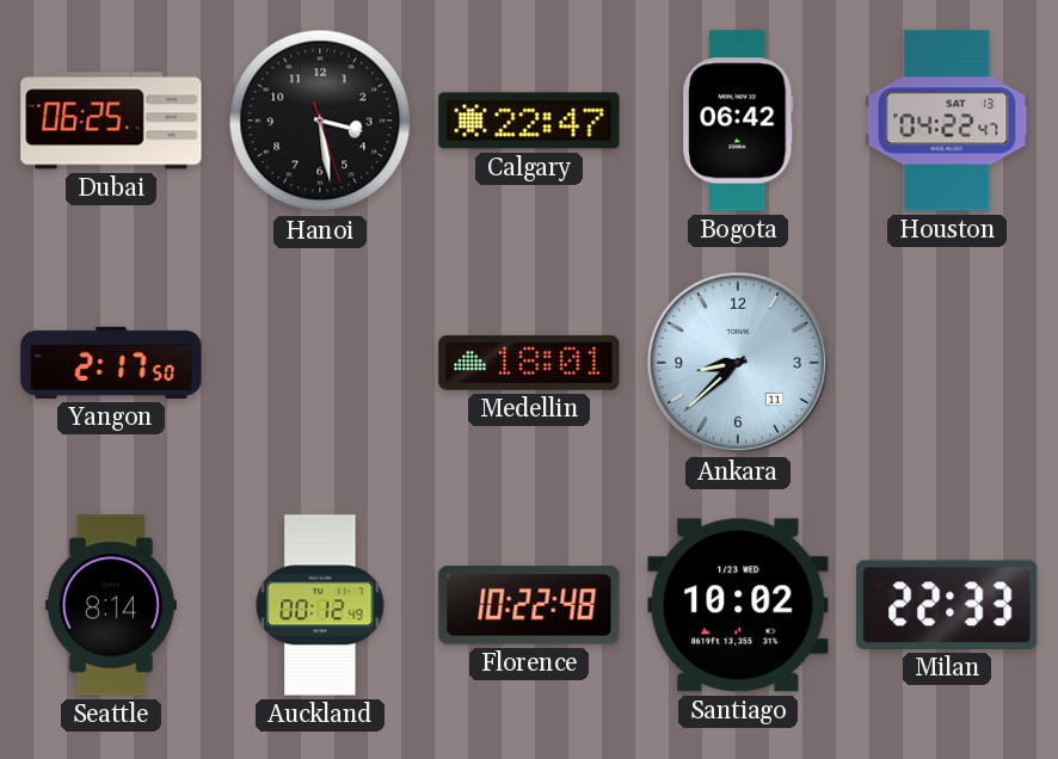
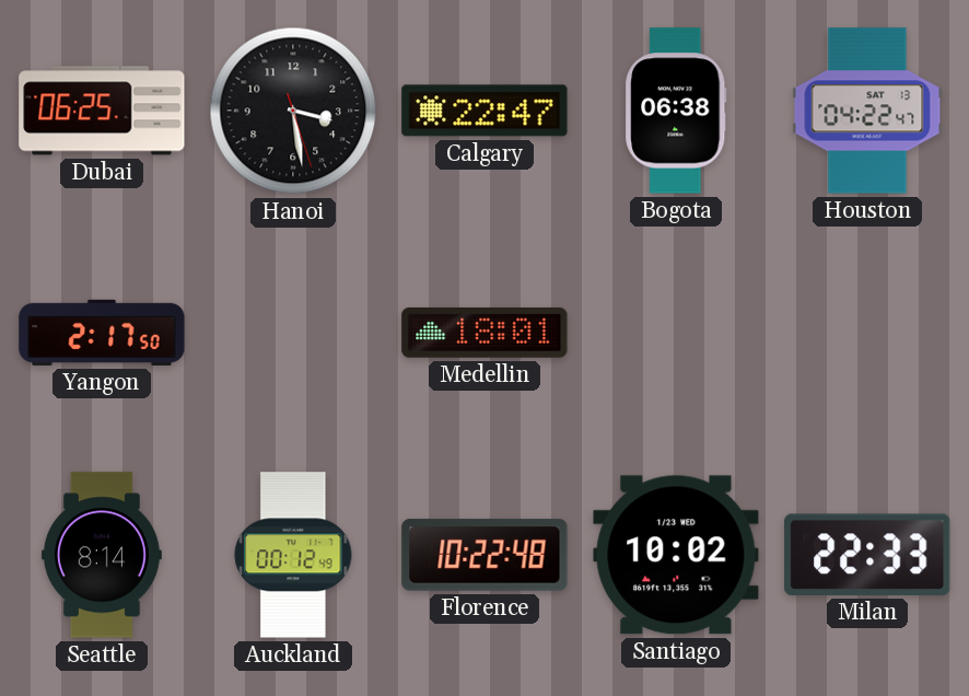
Bogota: 06:42 -> 06:38
Ankara: 8:38 -> none
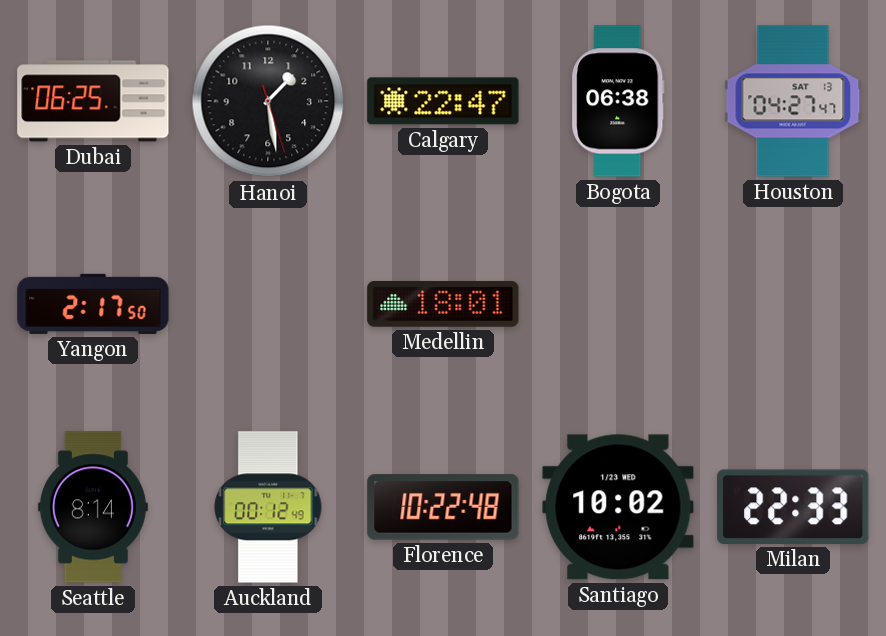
Hanoi: 3:28 -> 1:28
Houston: 04:22 -> 04:27
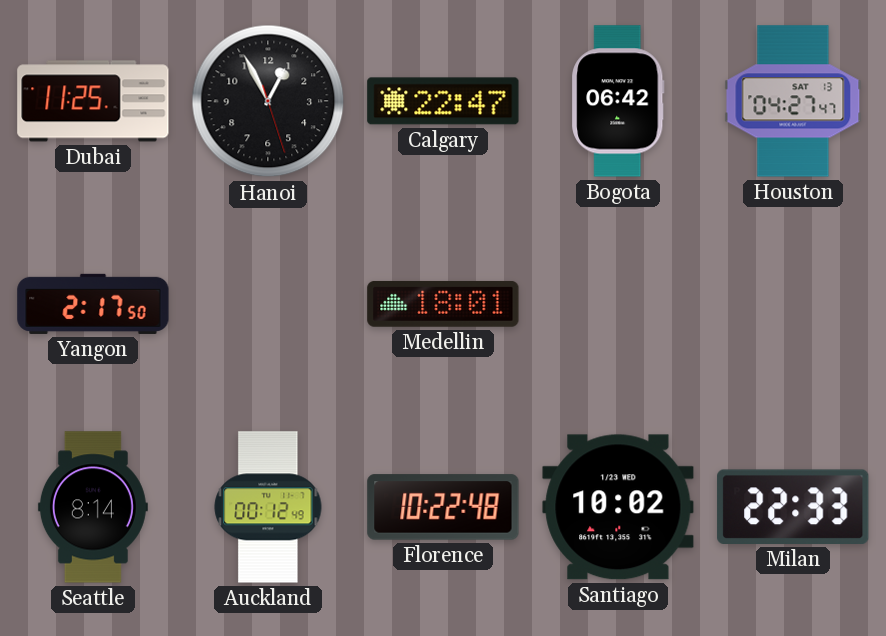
Dubai: 06:25 -> 11:25
Hanoi: 1:28 -> 12:55
Bogota: 06:38 -> 06:42
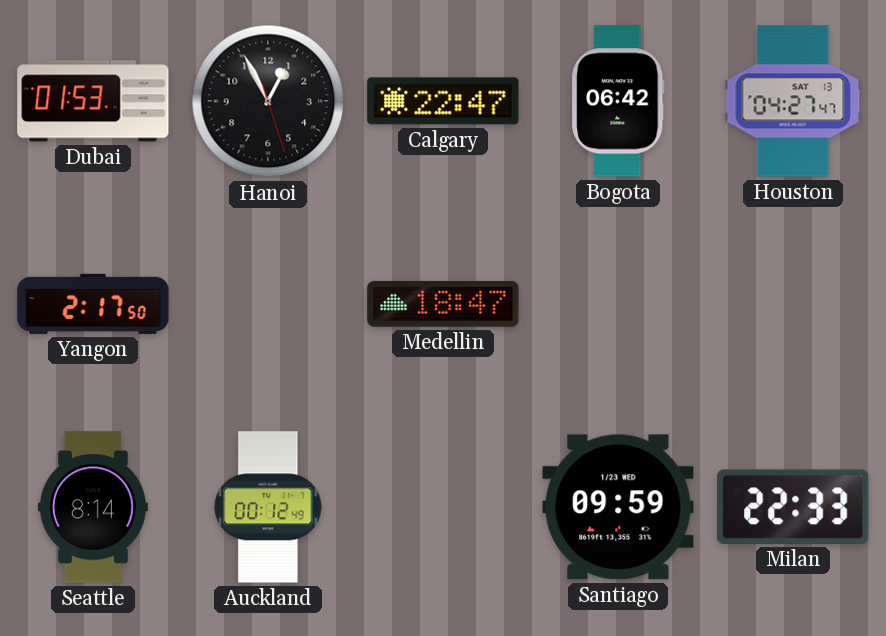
Dubai: 11:25 -> 01:53
Medellin: 18:01 -> 18:47
Florence: 10:22 -> none
Santiago: 10:02 -> 09:59
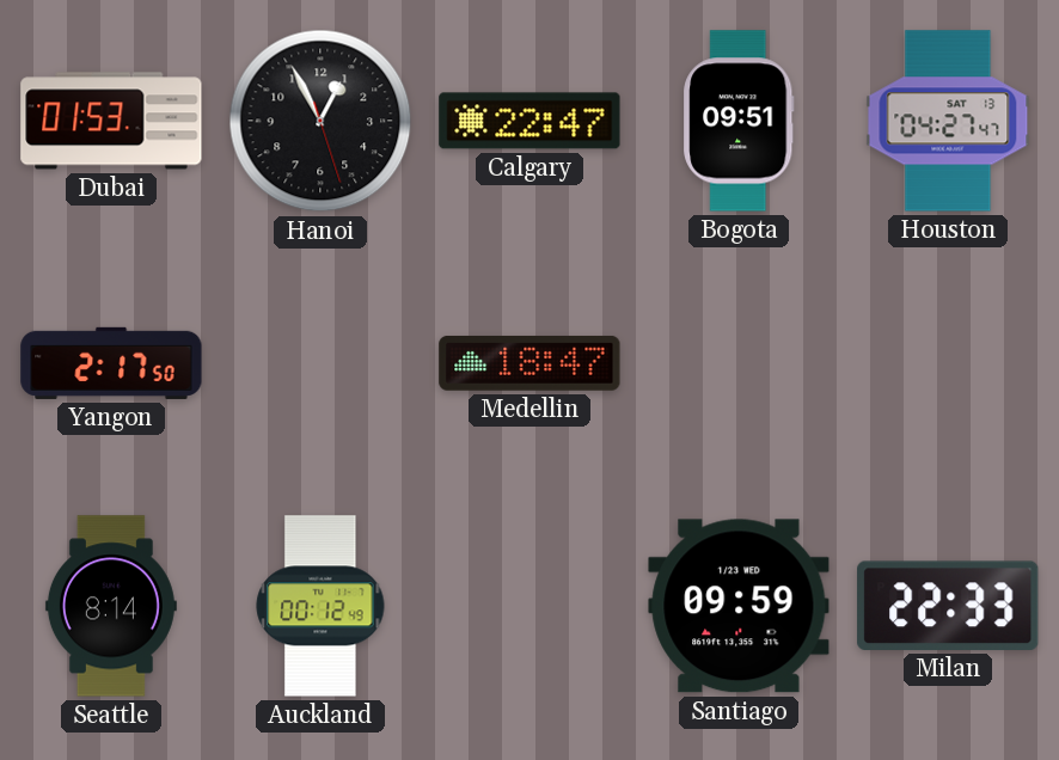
Bogota: 06:42 -> 09:51
